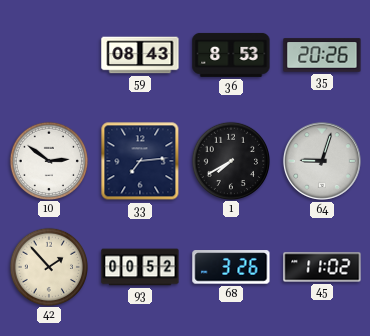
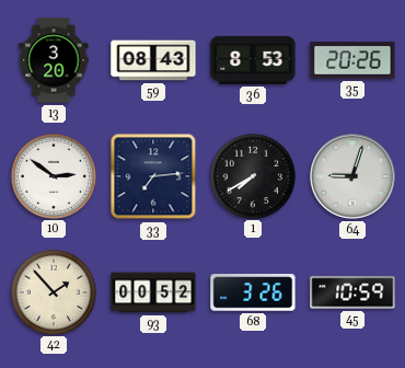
13: none -> 3:20
45: 11:02 -> 10:59
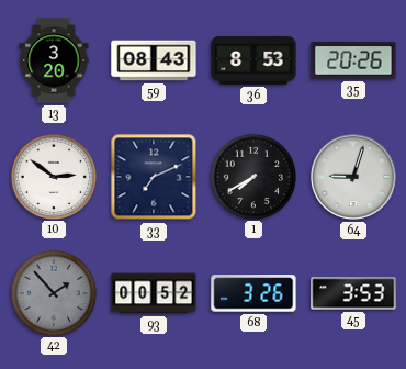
33: 7:14 -> 7:11
42 dial: cream -> grey
45: 10:59 -> 3:53
